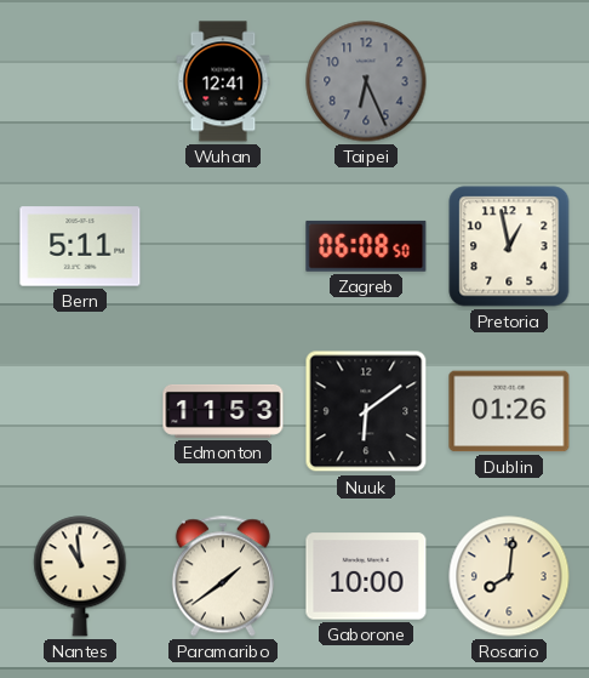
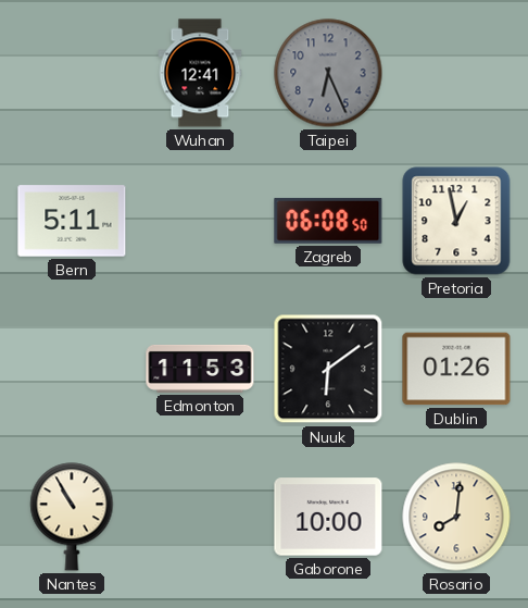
Nantes: 10:59 -> 10:55
Paramaribo: 1:39 -> none
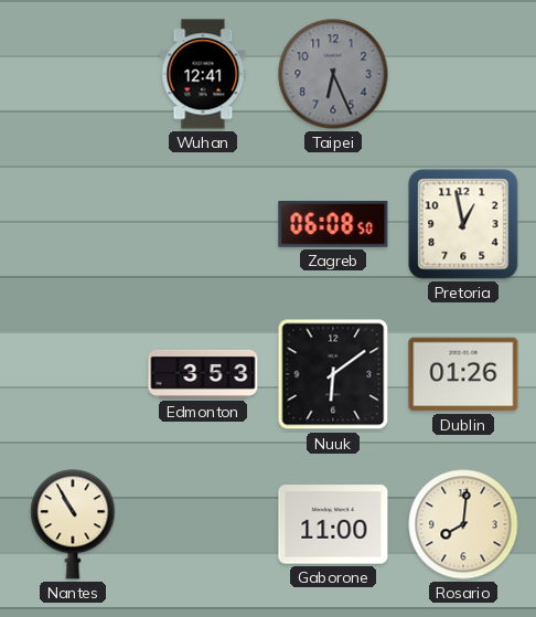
Bern: 5:11 -> none
Edmonton: 11:53 -> 3:53
Gaborone: 10:00 -> 11:00
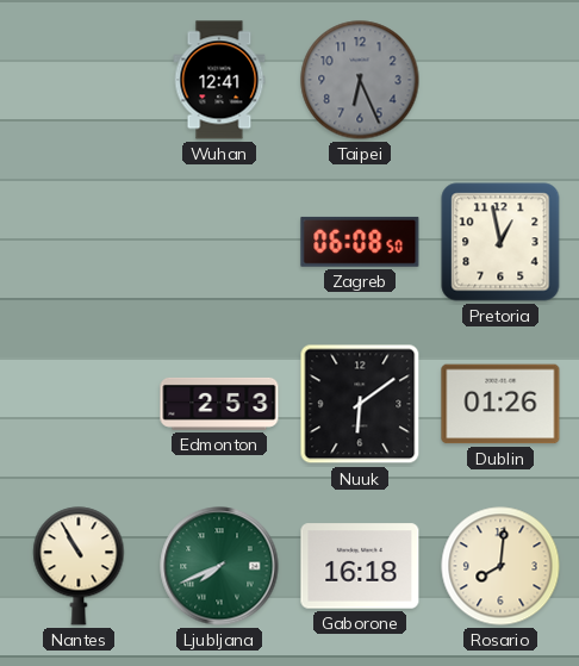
Edmonton: 3:53 -> 2:53
Ljubljana: none -> 7:41
Gaborone: 11:00 -> 16:18
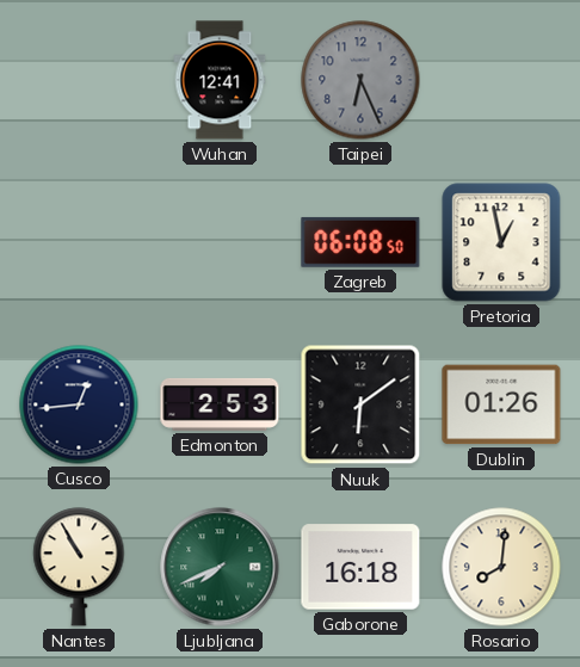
Cusco: none -> 12:44
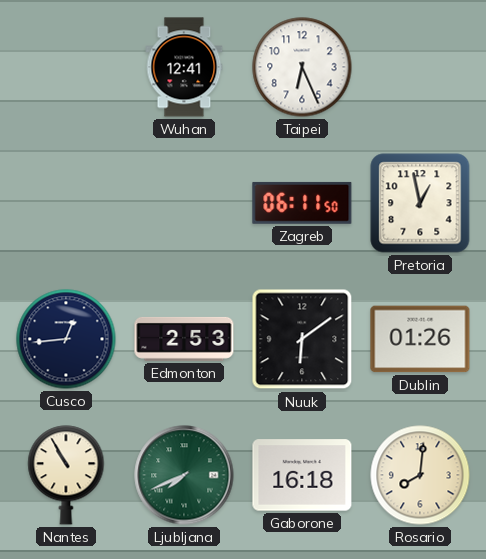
Taipei dial: grey -> white
Zagreb: 06:08 -> 06:11
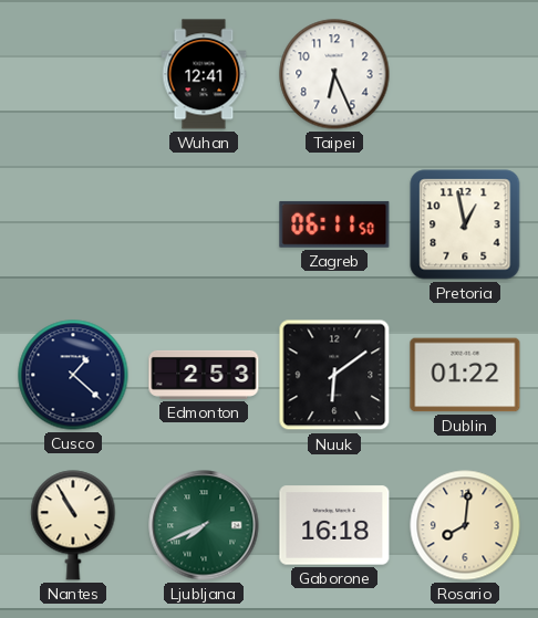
Cusco: 12:44 -> 1:22
Dublin: 01:26 -> 01:22
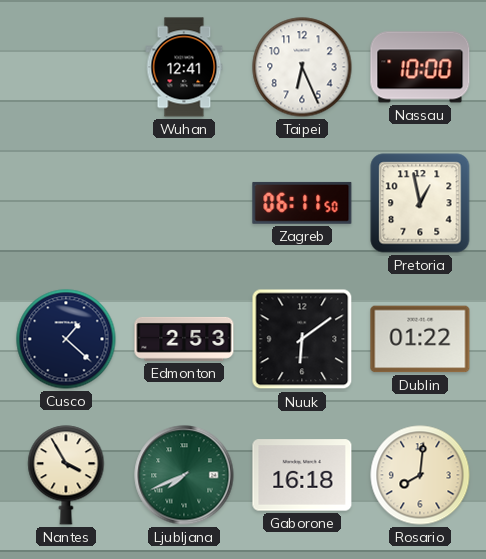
Nassau: none -> 10:00
Nantes: 10:55 -> 3:55
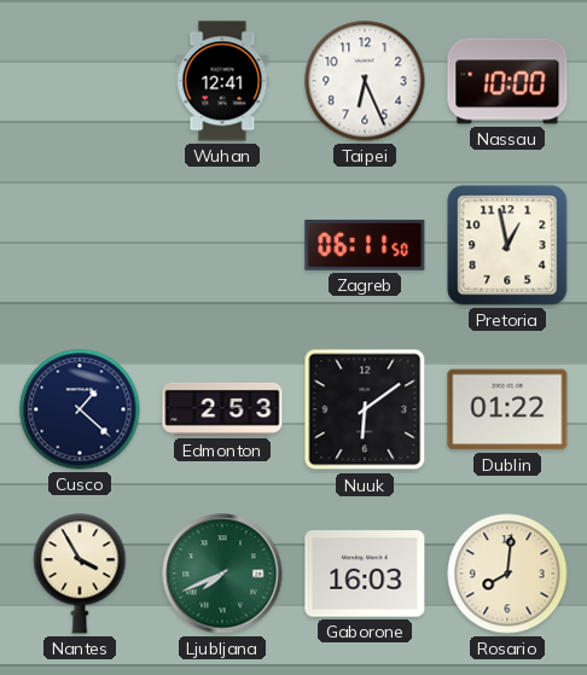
Gaborone: 16:18 -> 16:03
